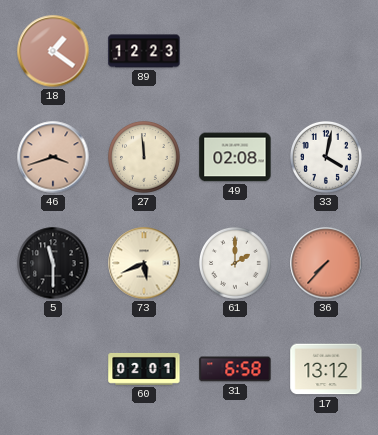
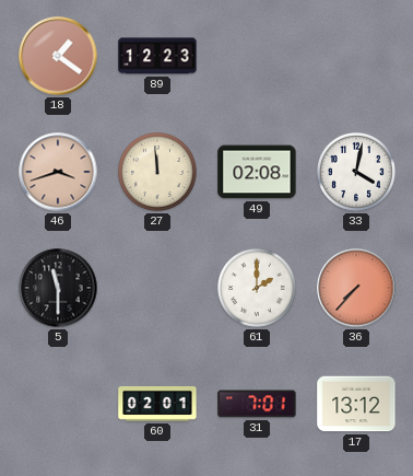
73: 5:41 -> none
31: 6:58 -> 7:01
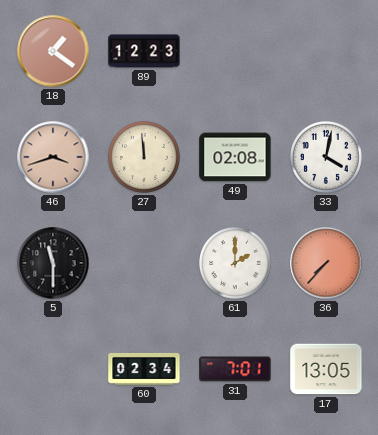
60: 02:01 -> 02:34
17: 13:12 -> 13:05
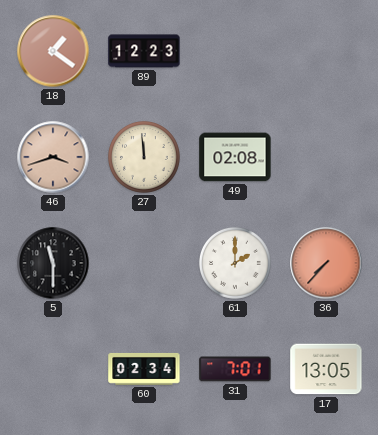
33: 4:02 -> none
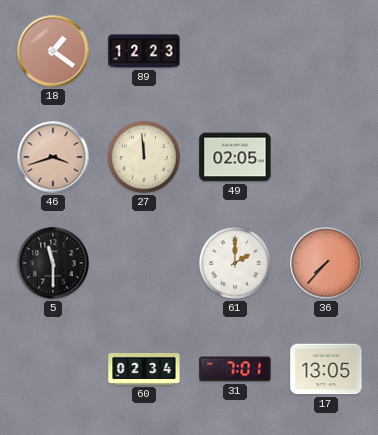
49: 02:08 -> 02:05
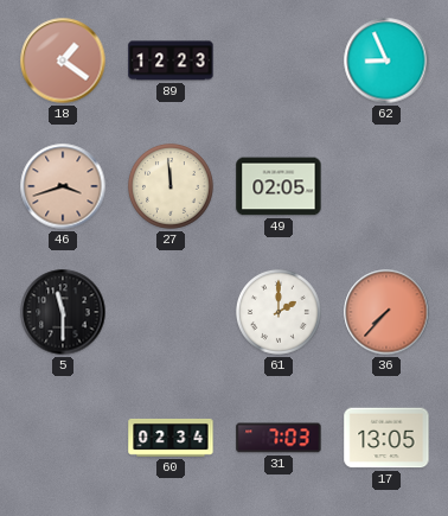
62: none -> 8:56
31: 7:01 -> 7:03
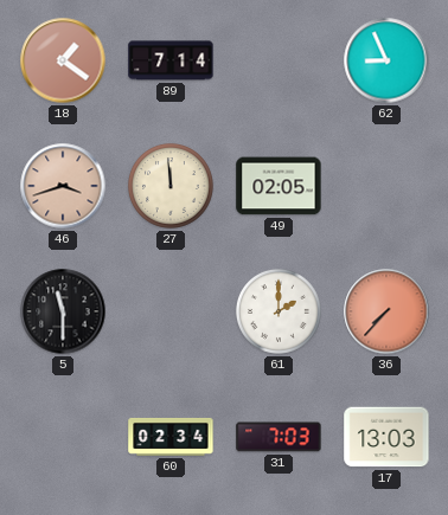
89: 12:23 -> 7:14
17: 13:05 -> 13:03
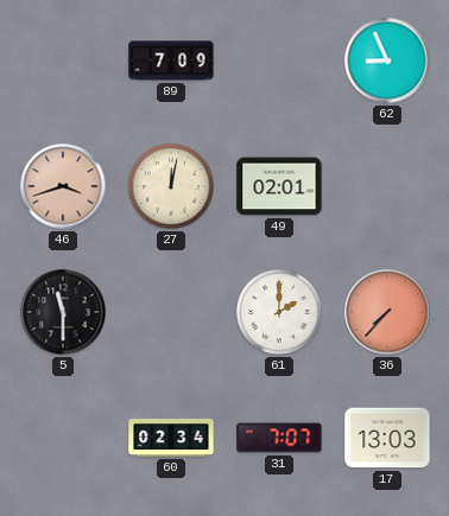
18: 1:21 -> none
89: 7:14 -> 7:09
27: 11:59 -> 12:02
49: 02:05 -> 02:01
31: 7:03 -> 7:07
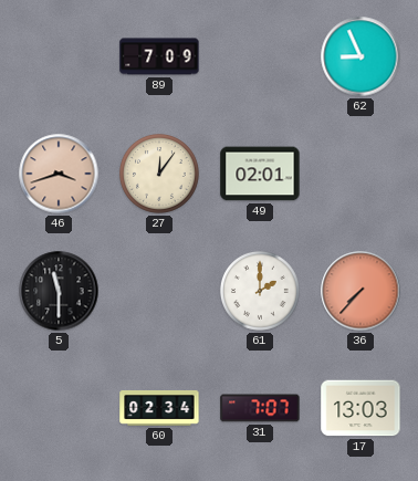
27: 12:02 -> 12:06
